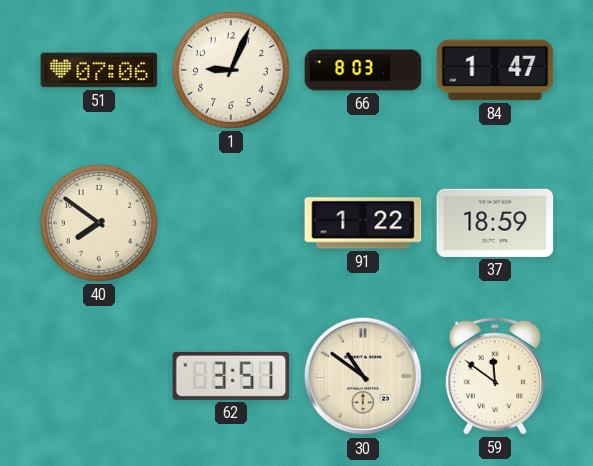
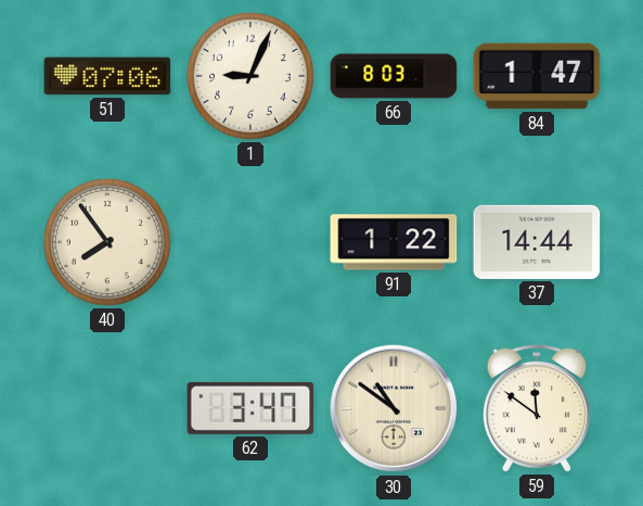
40: 7:51 -> 7:54
37: 18:59 -> 14:44
62: 3:51 -> 3:47
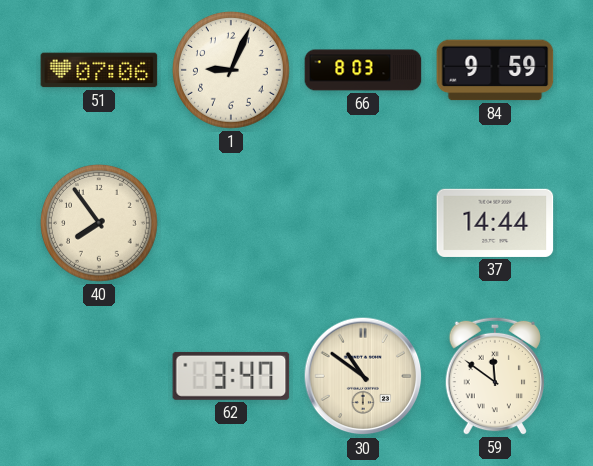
84: 1:47 -> 9:59
91: 1:22 -> none
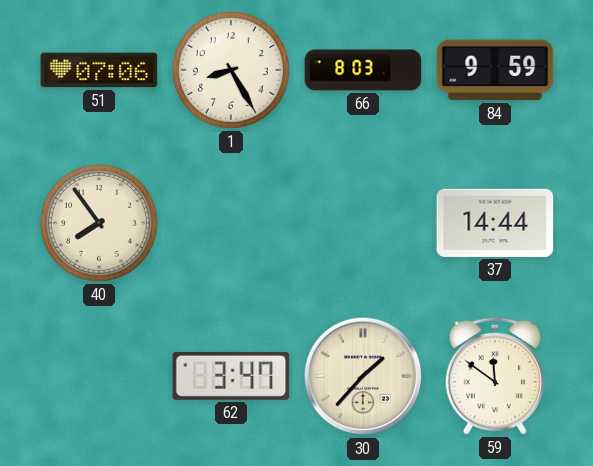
1: 9:04 -> 8:25
30: 10:51 -> 1:37
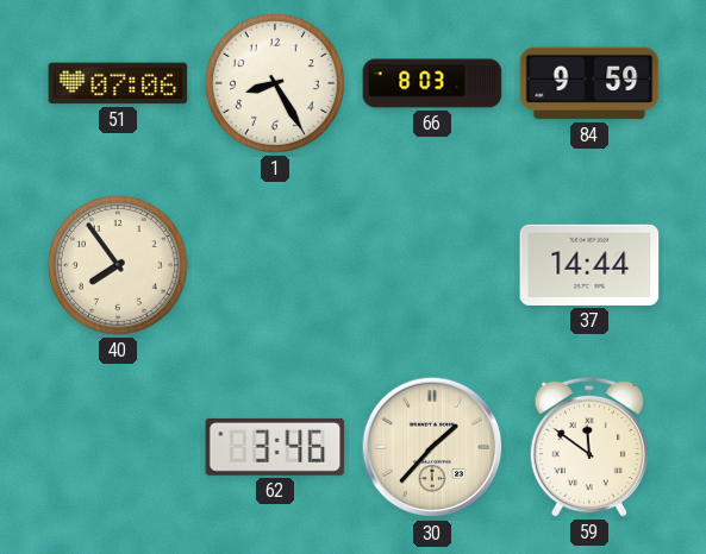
62: 3:47 -> 3:46
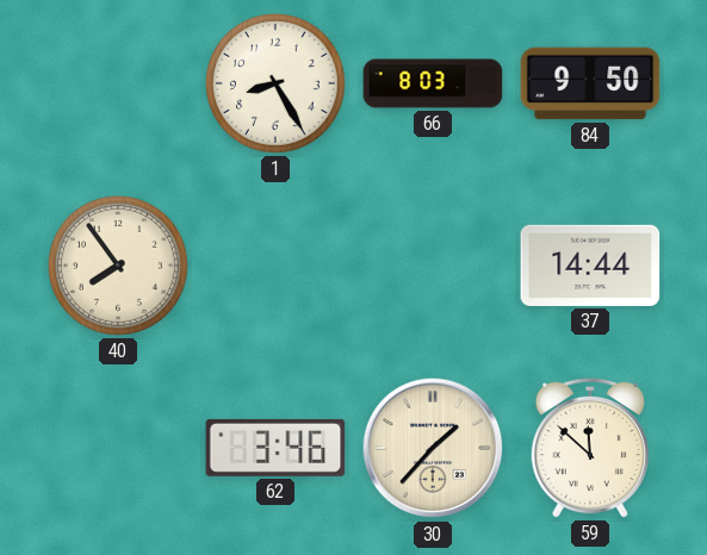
51: 07:06 -> none
84: 9:59 -> 9:50
59: 11:51 -> 11:52
